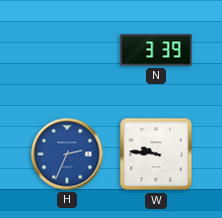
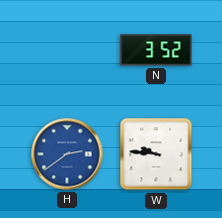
N: 3:39 -> 3:52
H: 2:34 -> 2:39
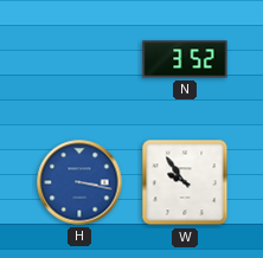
H: 2:39 -> 3:17
W: 9:46 -> 9:54
